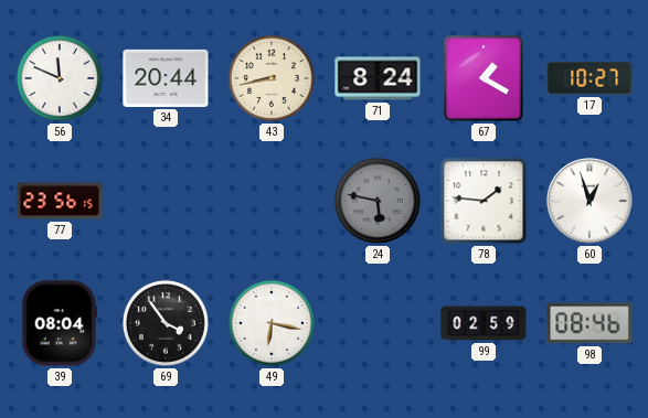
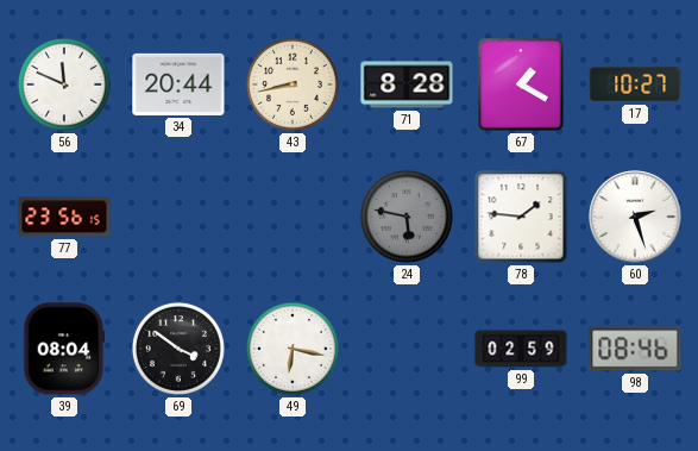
71: 8:24 -> 8:28
60: 12:57 -> 2:27
69: 3:54 -> 3:51
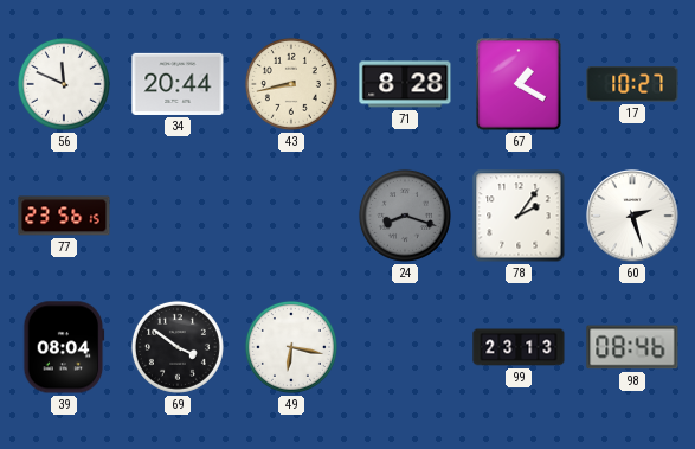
24: 5:47 -> 8:18
78: 1:46 -> 2:06
99: 02:59 -> 23:13
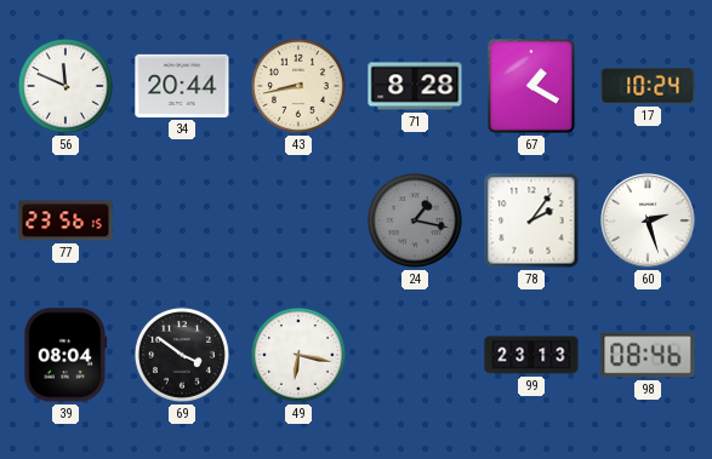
17: 10:27 -> 10:24
24: 8:18 -> 1:17
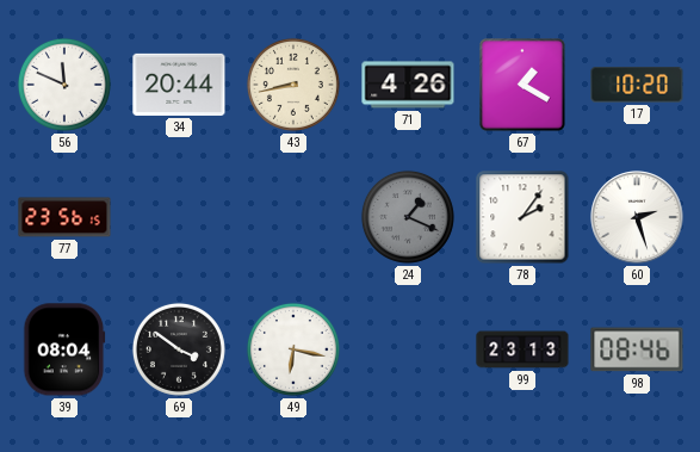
71: 8:28 -> 4:26
17: 10:24 -> 10:20
24: 1:17 -> 1:19
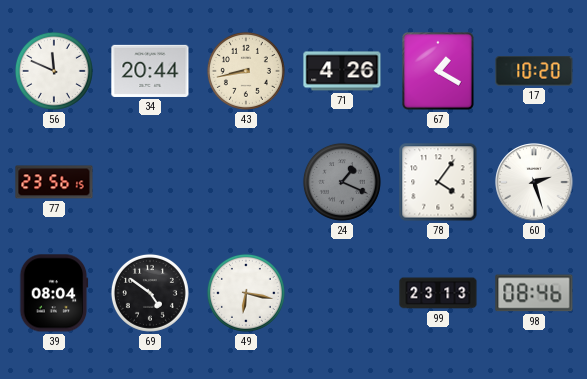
78: 2:06 -> 4:06
69: 3:51 -> 4:51
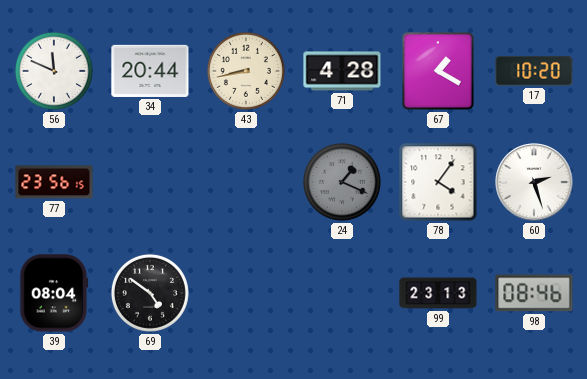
71: 4:26 -> 4:28
49: 6:17 -> none
